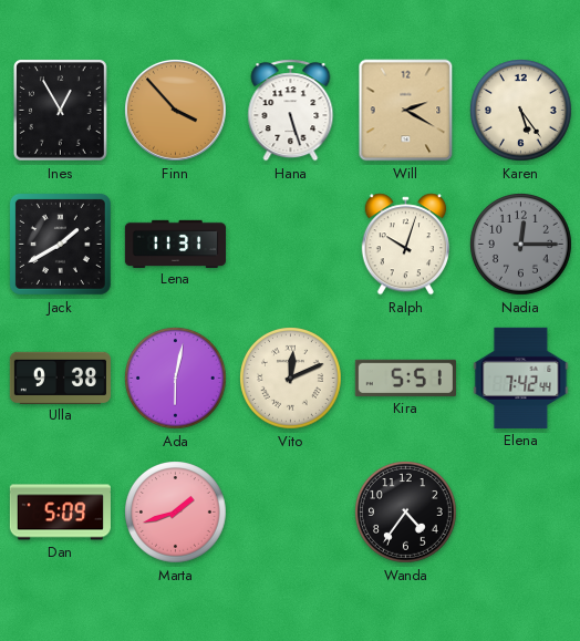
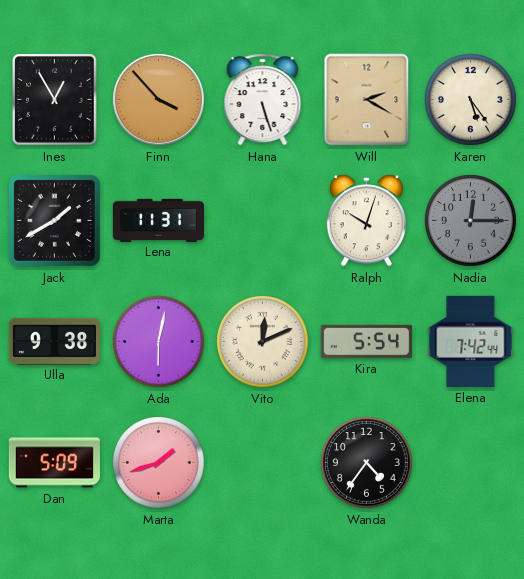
Kira: 5:51 -> 5:54
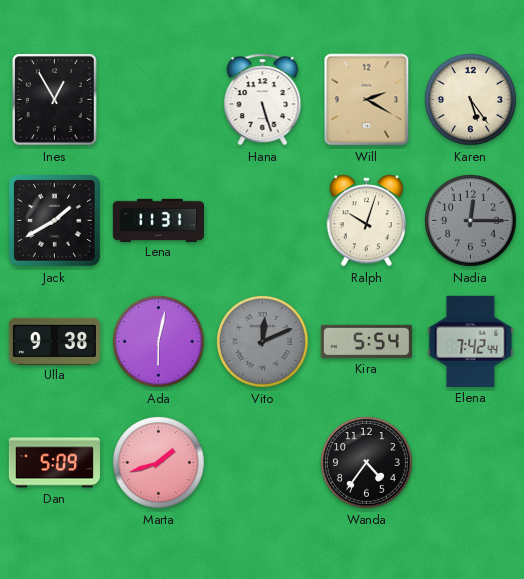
Finn: 3:53 -> none
Vito dial: cream -> grey
